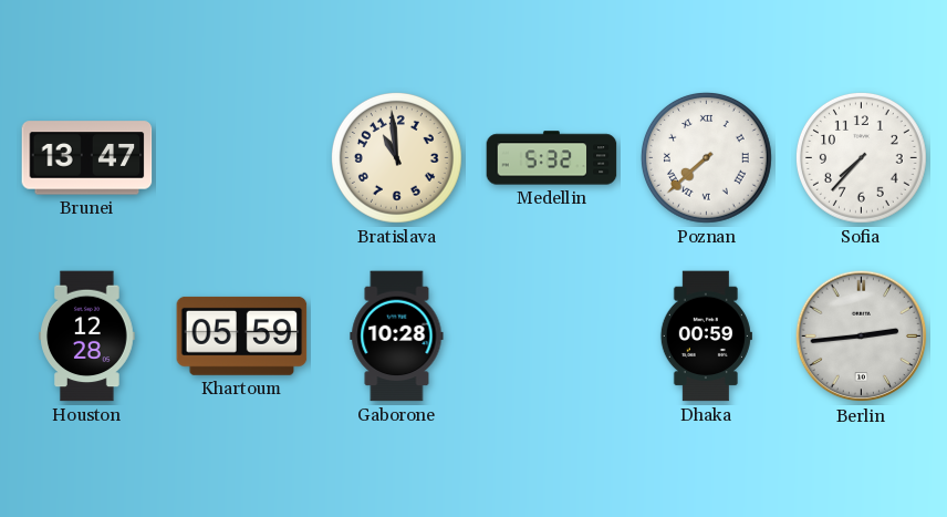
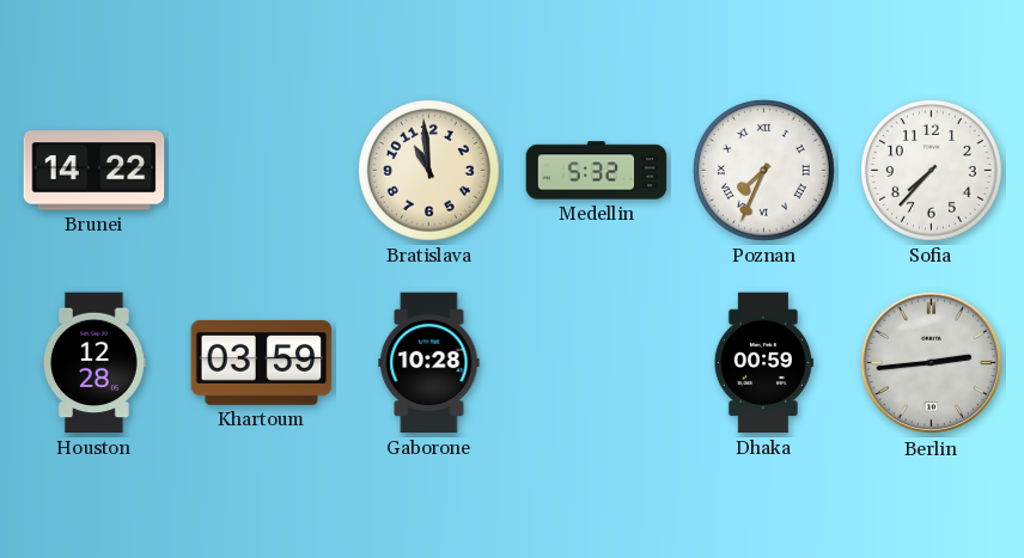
Brunei: 13:47 -> 14:22
Poznan: 7:38 -> 7:34
Khartoum: 05:59 -> 03:59
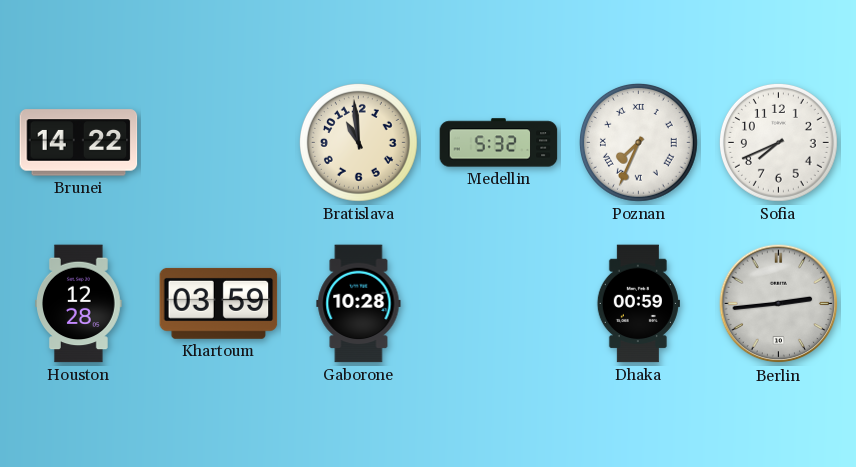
Sofia: 7:37 -> 7:41
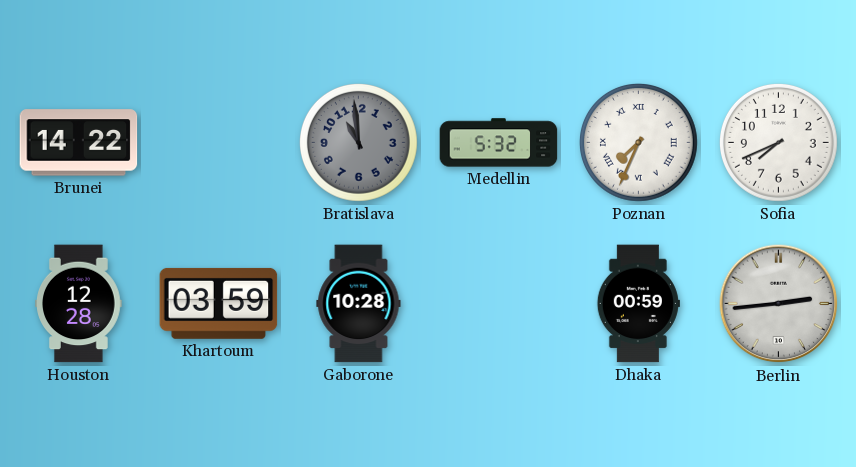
Bratislava dial: cream -> grey
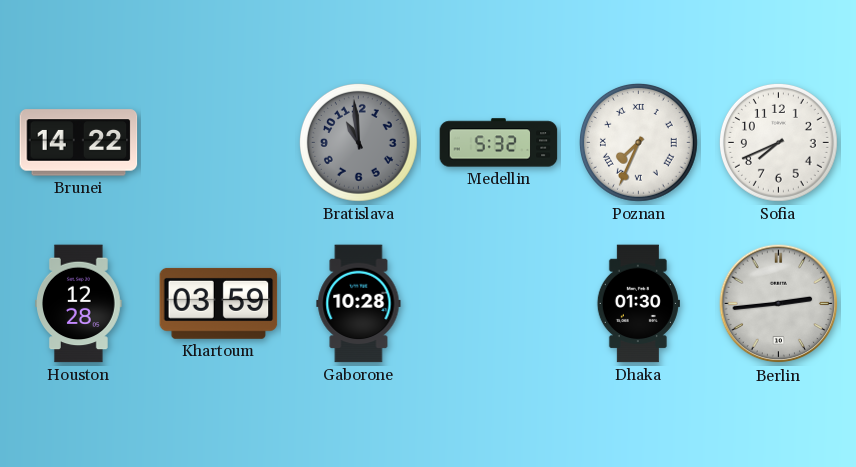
Dhaka: 00:59 -> 01:30
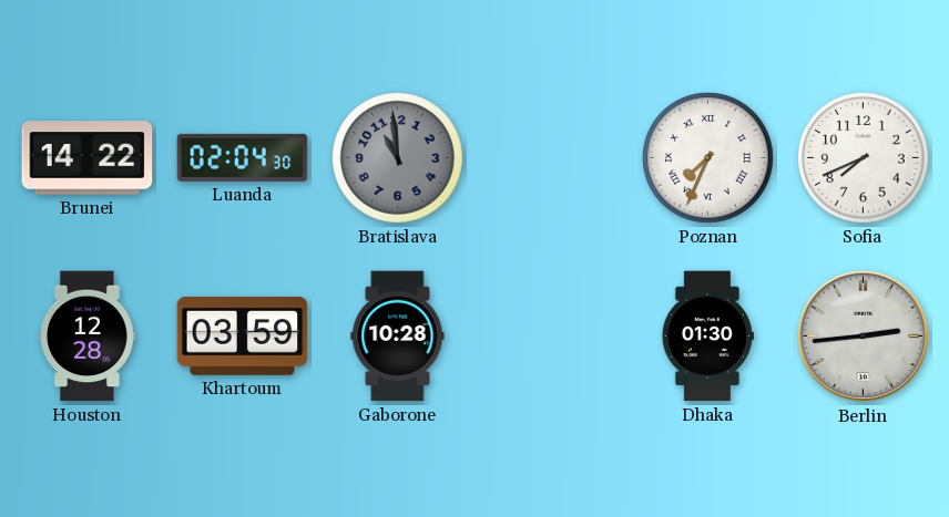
Luanda: none -> 02:04
Medellin: 5:32 -> none
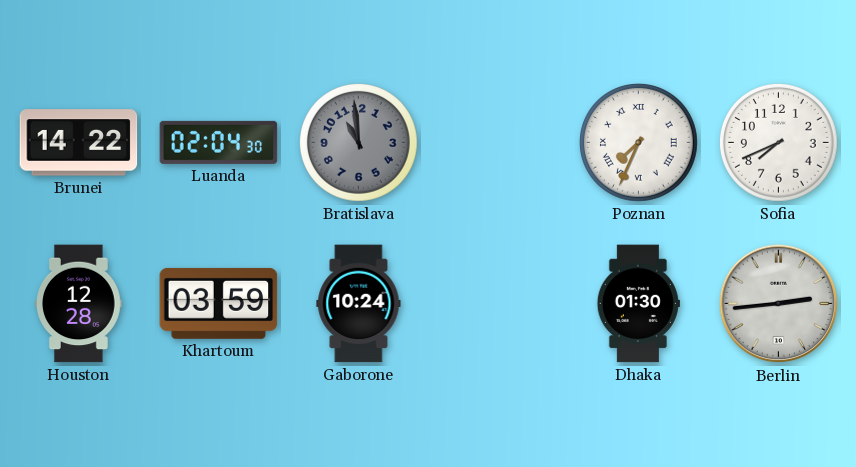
Gaborone: 10:28 -> 10:24
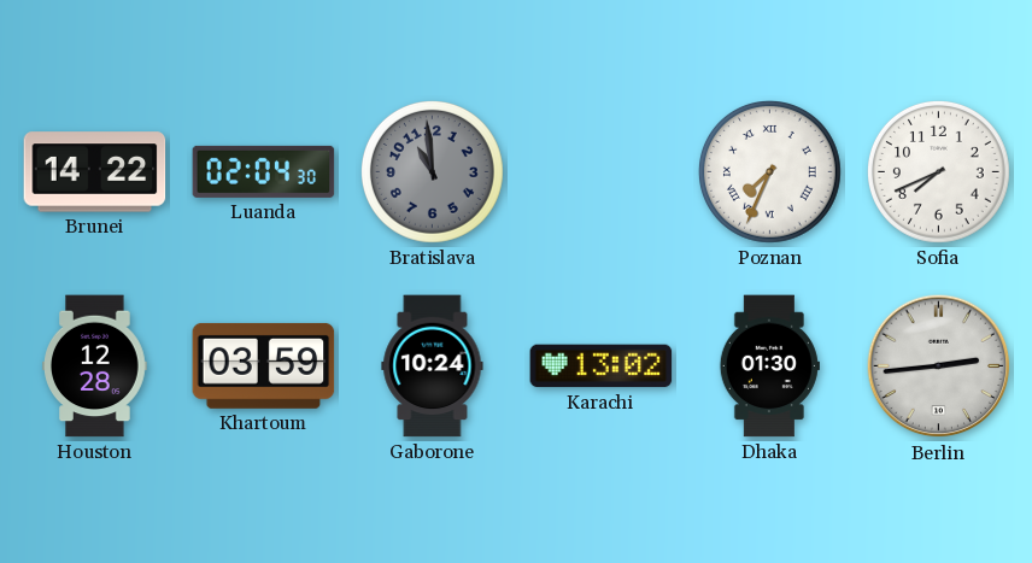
Karachi: none -> 13:02
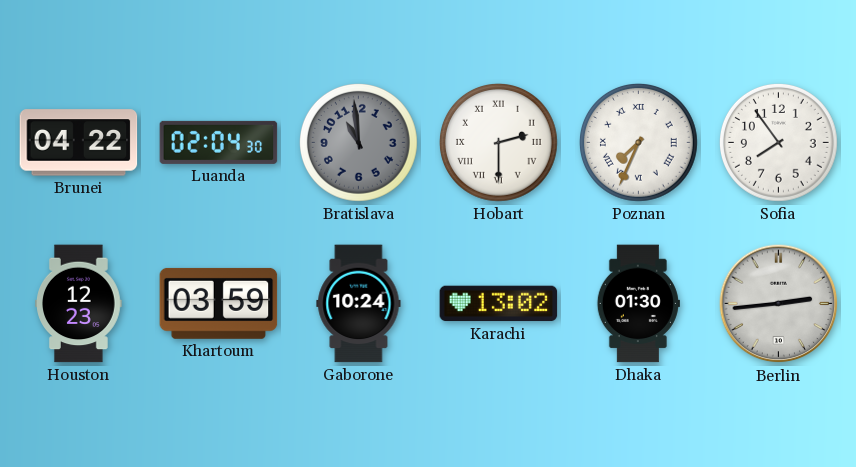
Brunei: 14:22 -> 04:22
Hobart: none -> 2:30
Sofia: 7:41 -> 7:54
Houston: 12:28 -> 12:23
